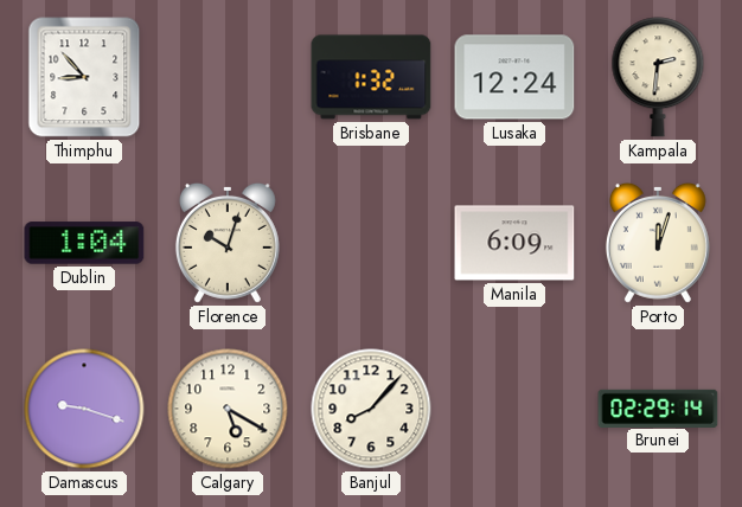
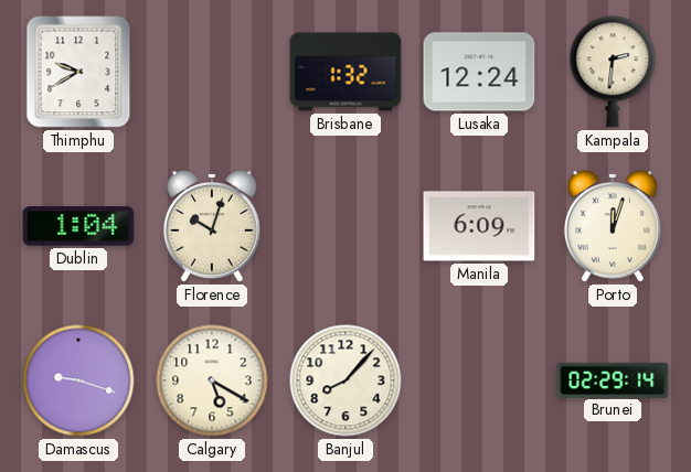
Thimphu: 8:53 -> 9:40
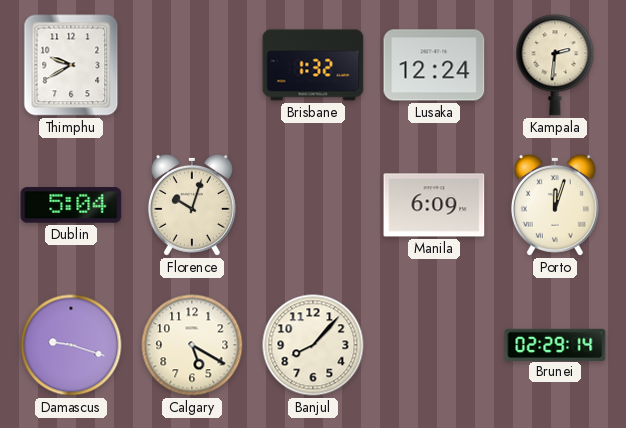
Dublin: 1:04 -> 5:04
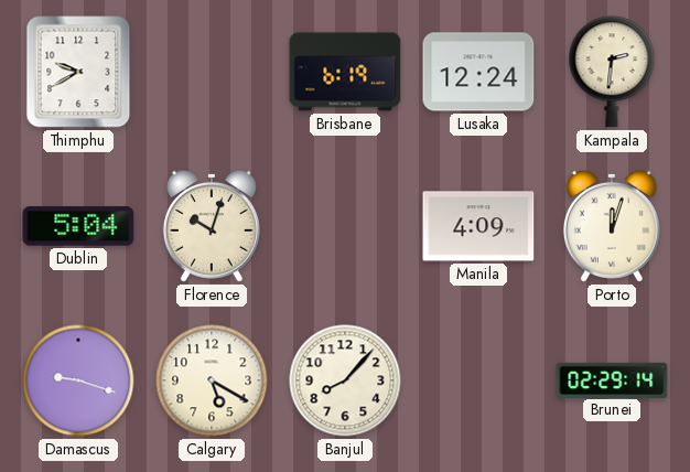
Brisbane: 1:32 -> 6:19
Manila: 6:09 -> 4:09
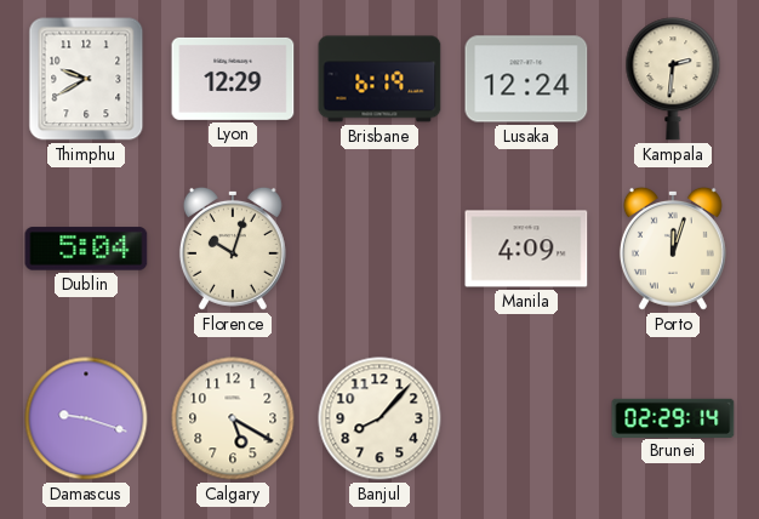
Lyon: none -> 12:29
